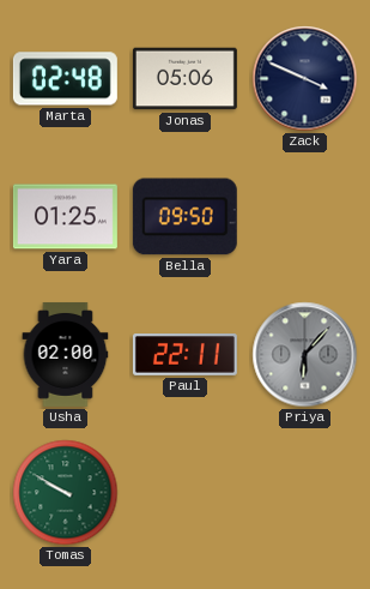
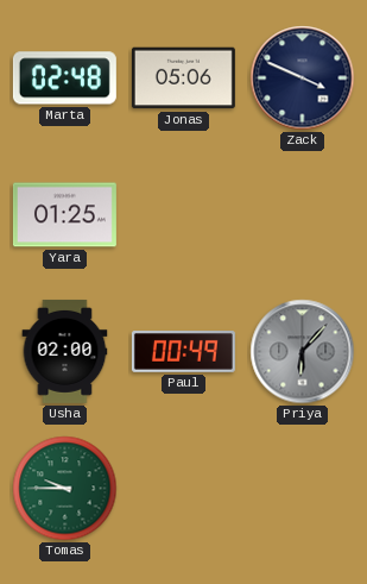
Bella: 09:50 -> none
Paul: 22:11 -> 00:49
Tomas: 9:50 -> 9:45
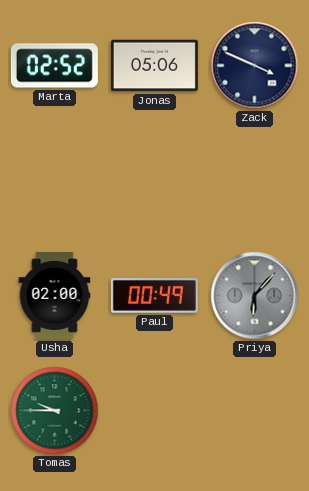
Marta: 02:48 -> 02:52
Yara: 01:25 -> none
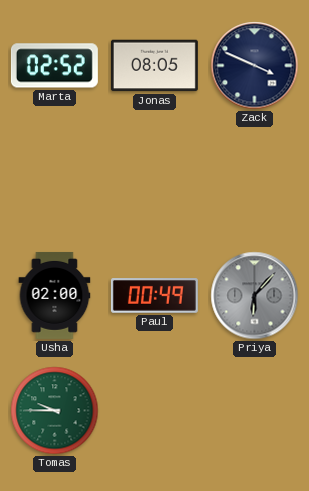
Jonas: 05:06 -> 08:05
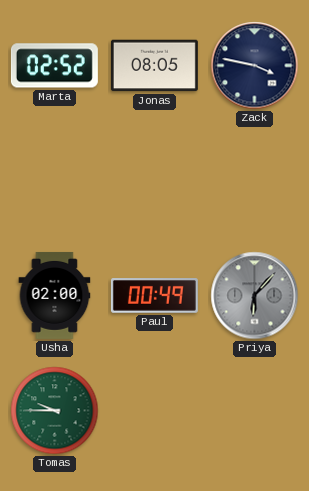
Zack: 3:49 -> 3:47
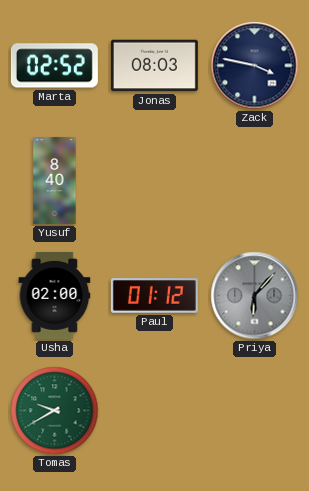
Jonas: 08:05 -> 08:03
Yusuf: none -> 8:40
Paul: 00:49 -> 01:12
Tomas: 9:45 -> 9:40
